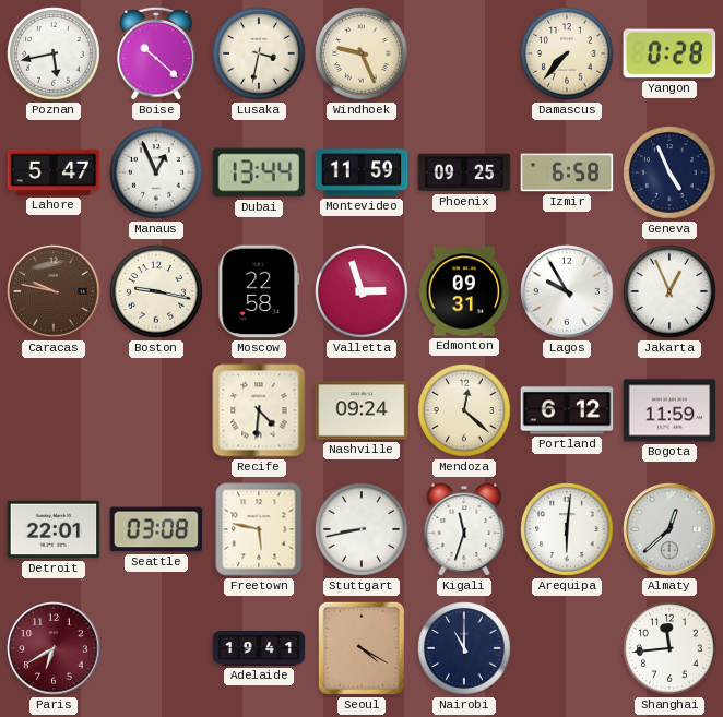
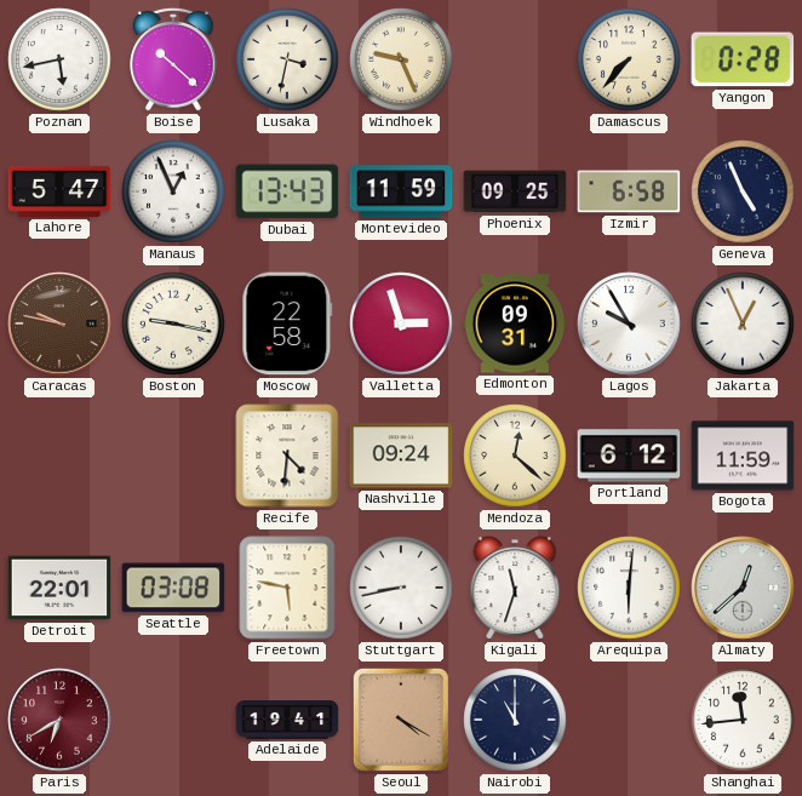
Dubai: 13:44 -> 13:43
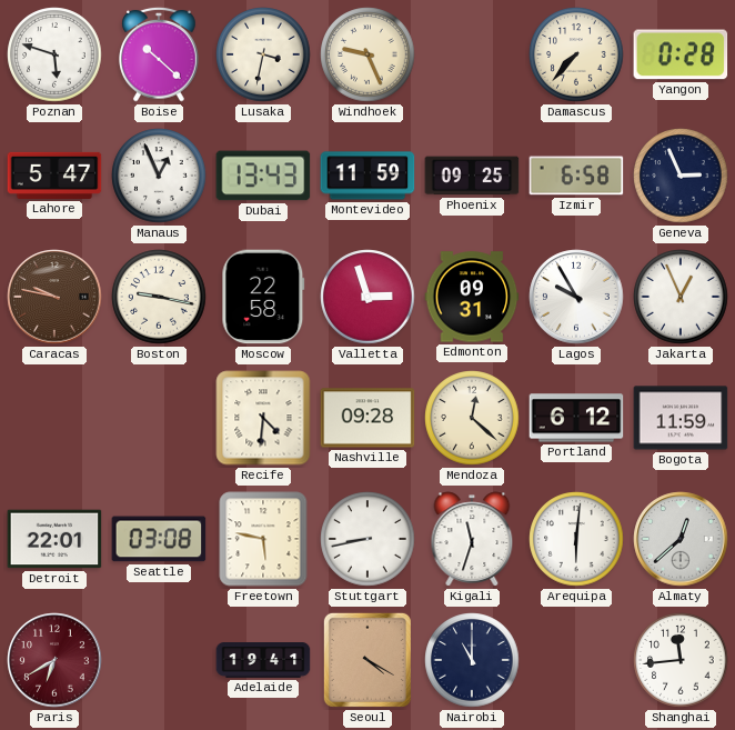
Poznan: 5:43 -> 5:48
Geneva: 4:56 -> 2:56
Nashville: 09:24 -> 09:28
